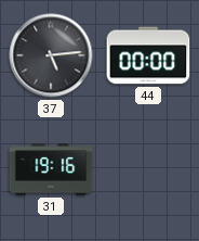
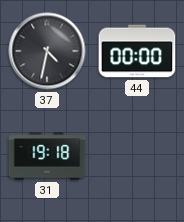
37: 5:14 -> 4:32
31: 19:16 -> 19:18
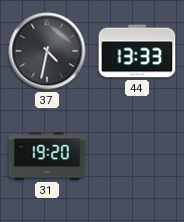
44: 00:00 -> 13:33
31: 19:18 -> 19:20
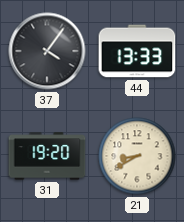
37: 4:32 -> 4:06
21: none -> 8:40
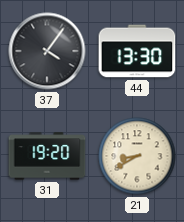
44: 13:33 -> 13:30
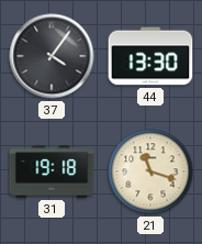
31: 19:20 -> 19:18
21: 8:40 -> 11:18
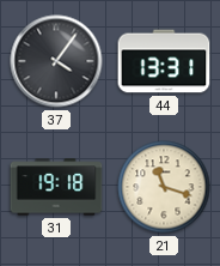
44: 13:30 -> 13:31
